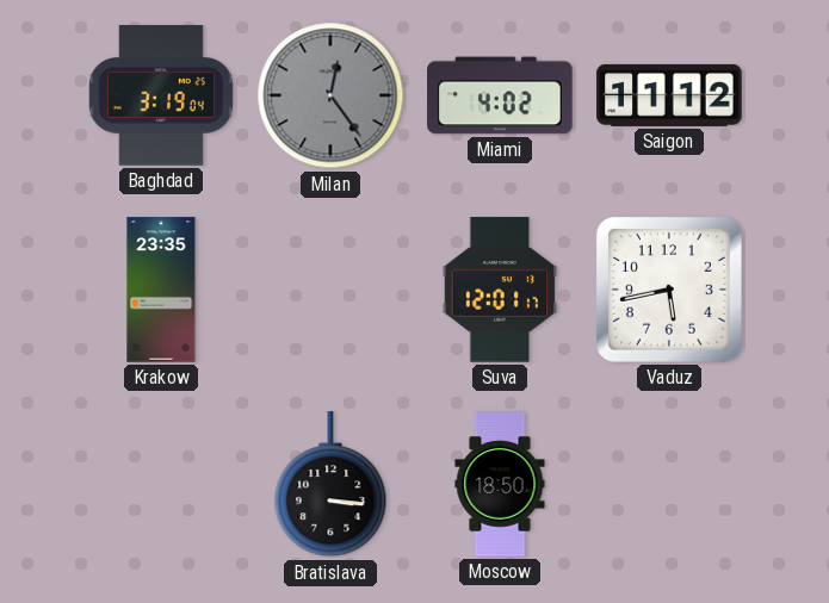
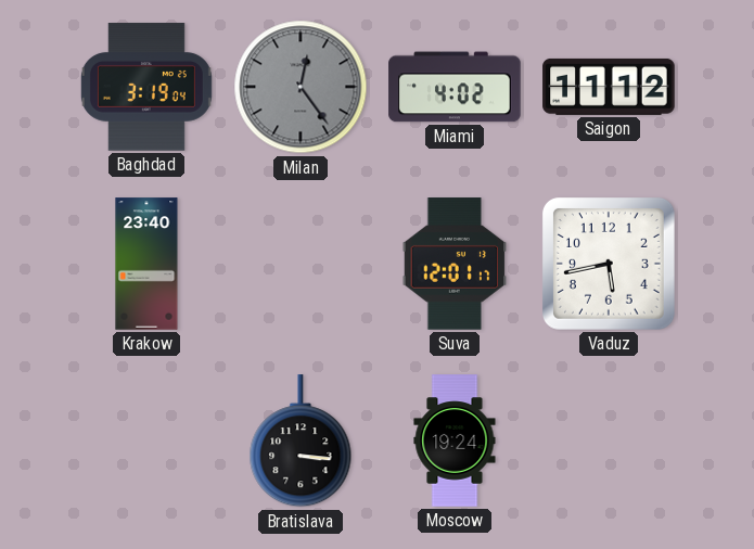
Krakow: 23:35 -> 23:40
Moscow: 18:50 -> 19:24
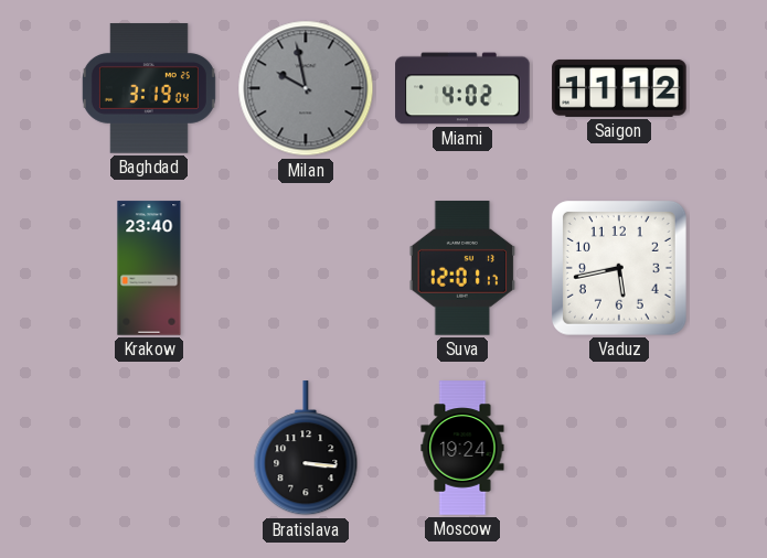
Milan: 12:24 -> 9:58
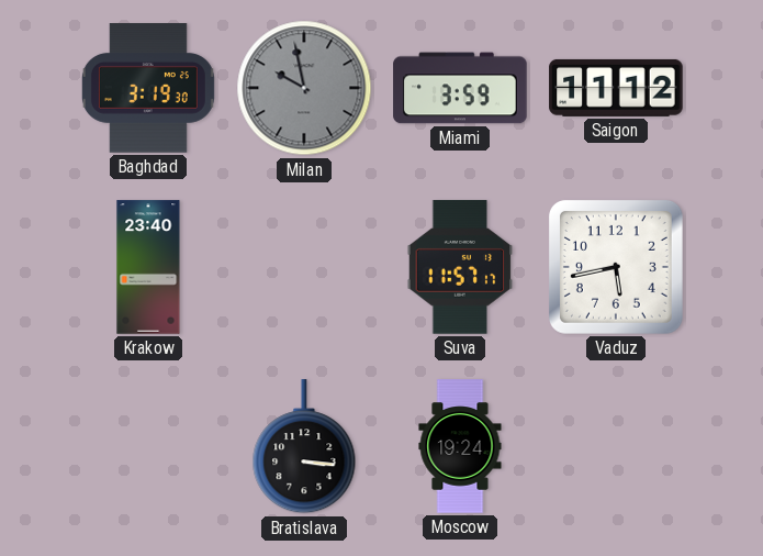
Baghdad: 3:19:04 -> 3:19:30
Miami: 4:02 -> 3:59
Suva: 12:01 -> 11:57
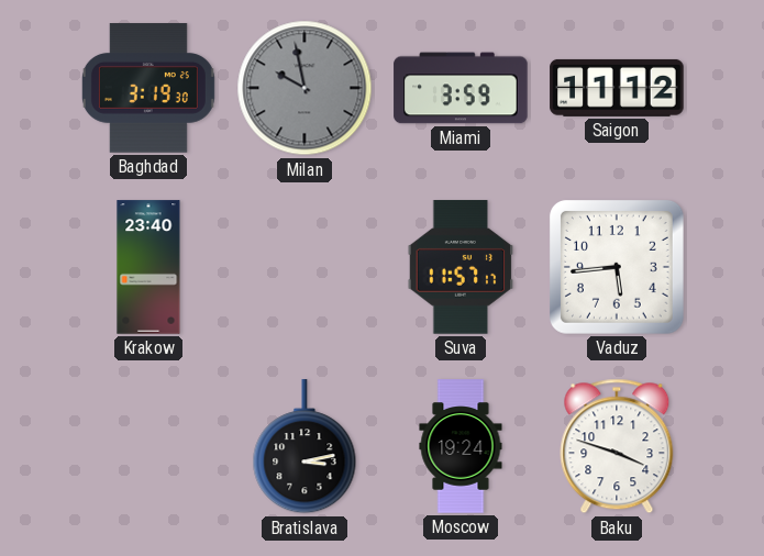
Vaduz: 5:43 -> 5:44
Bratislava: 3:16 -> 3:13
Baku: none -> 3:48
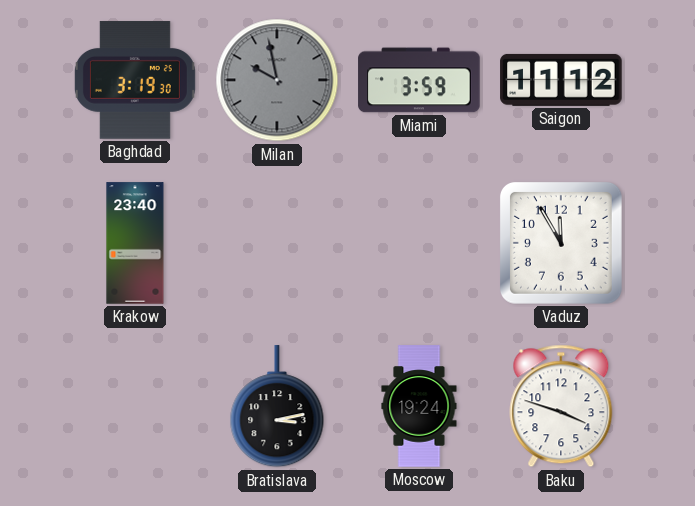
Suva: 11:57 -> none
Vaduz: 5:44 -> 11:55
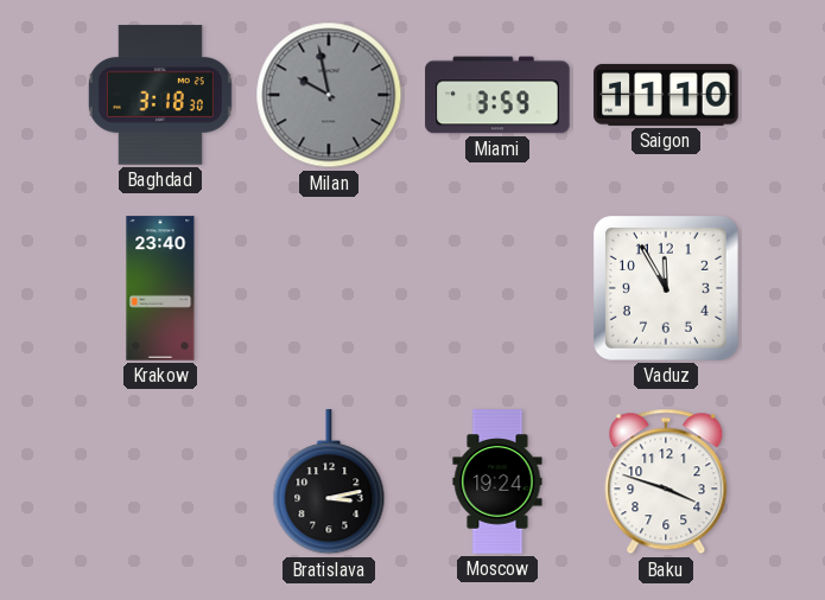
Baghdad: 3:19 -> 3:18
Saigon: 11:12 -> 11:10
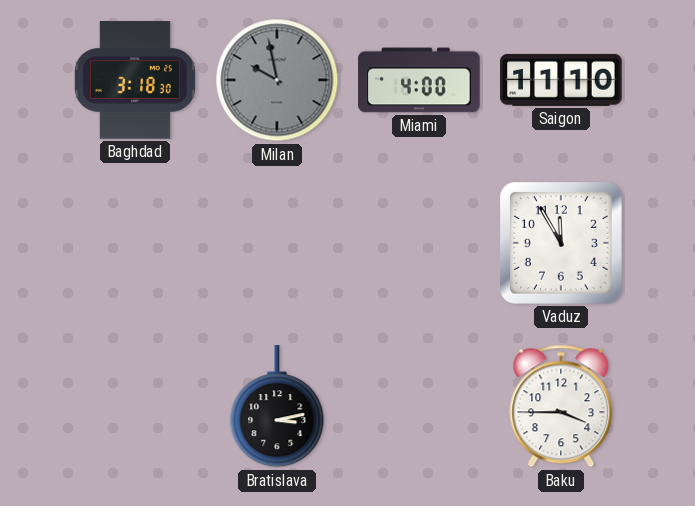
Miami: 3:59 -> 4:00
Krakow: 23:40 -> none
Moscow: 19:24 -> none
Baku: 3:48 -> 3:45
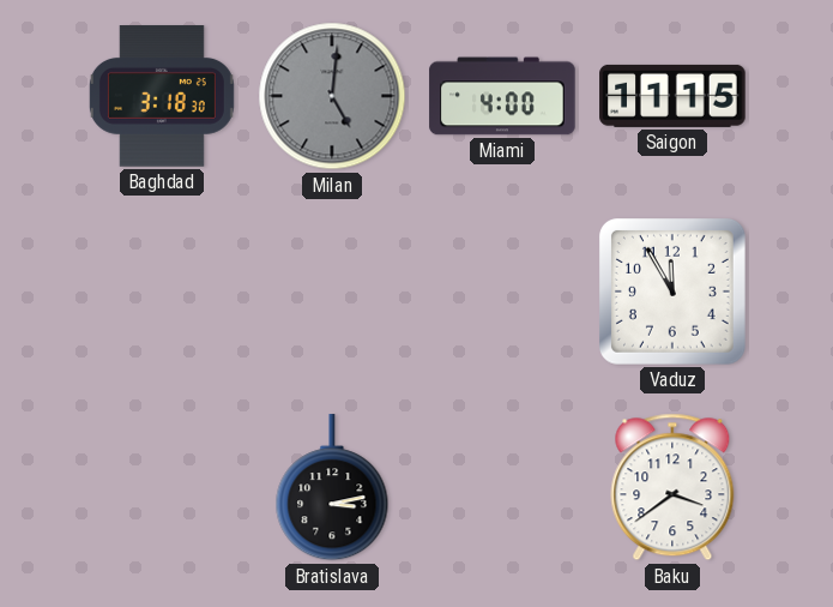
Milan: 9:58 -> 5:01
Saigon: 11:10 -> 11:15
Baku: 3:45 -> 3:39
